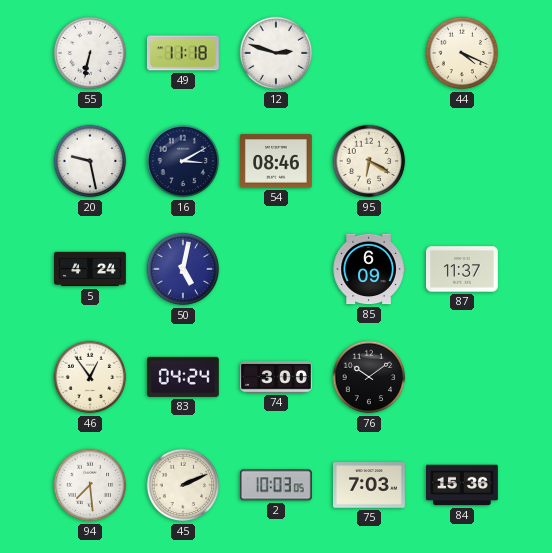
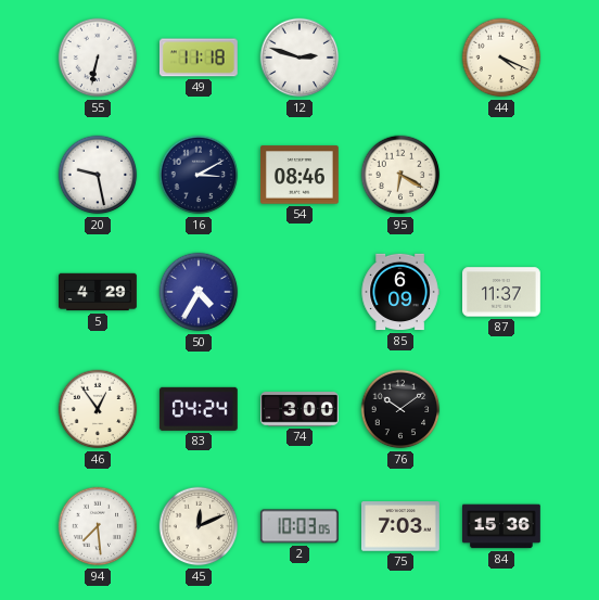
5: 4:24 -> 4:29
50: 5:02 -> 4:35
45: 2:11 -> 12:11
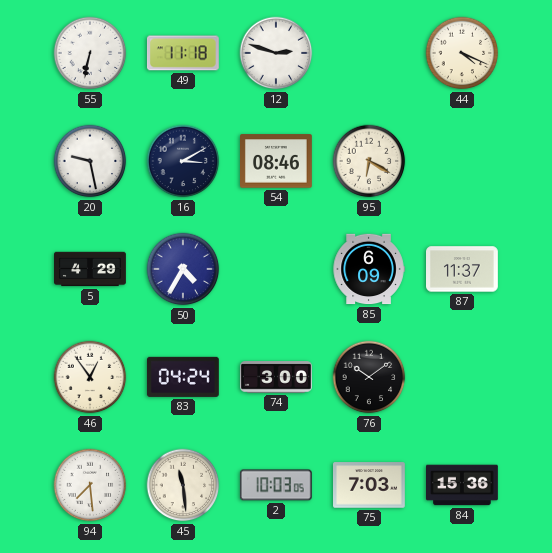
45: 12:11 -> 11:29
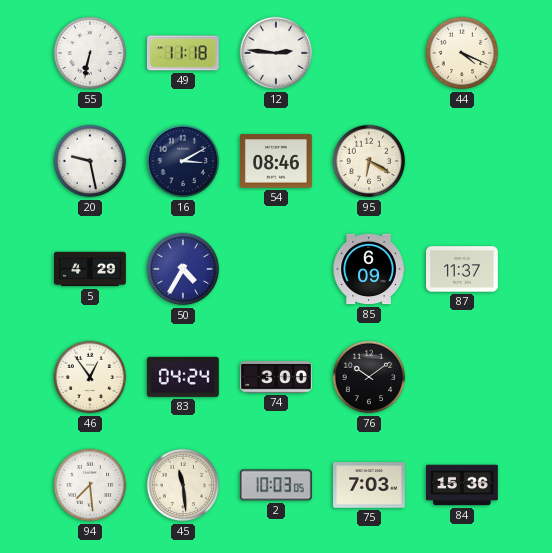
12: 2:48 -> 2:46
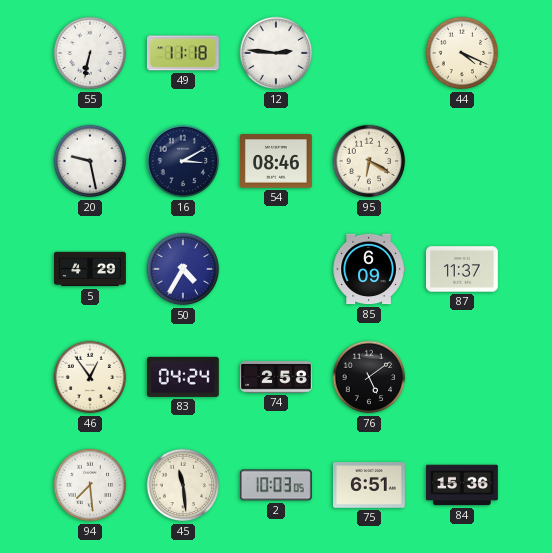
74: 3:00 -> 2:58
76: 10:09 -> 5:09
75: 7:03 -> 6:51
